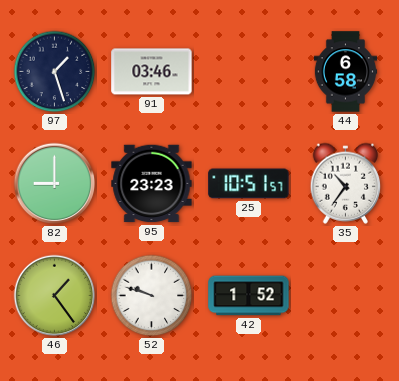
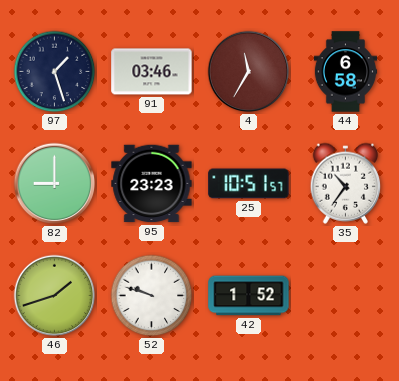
4: none -> 11:35
46: 1:24 -> 1:42
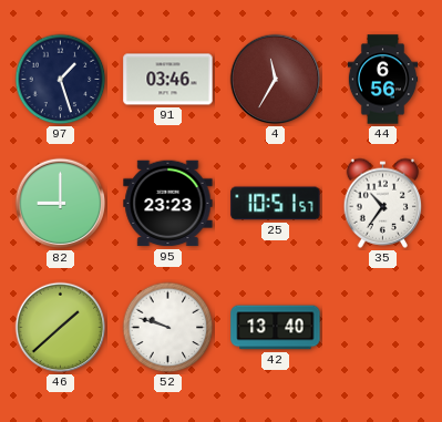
44: 6:58 -> 6:56
46: 1:42 -> 1:38
42: 1:52 -> 13:40
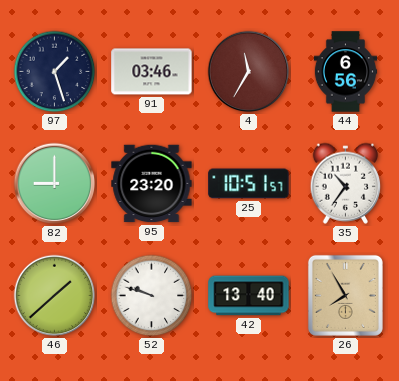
95: 23:23 -> 23:20
26: none -> 7:55
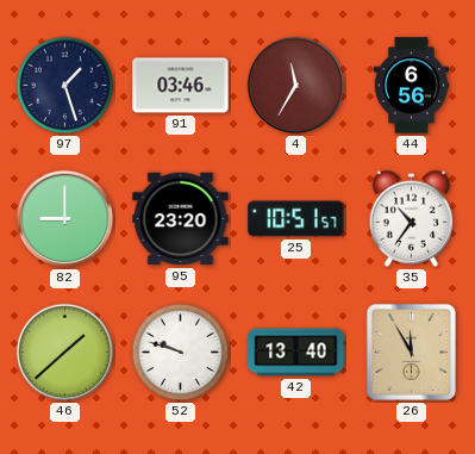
26: 7:55 -> 11:55
